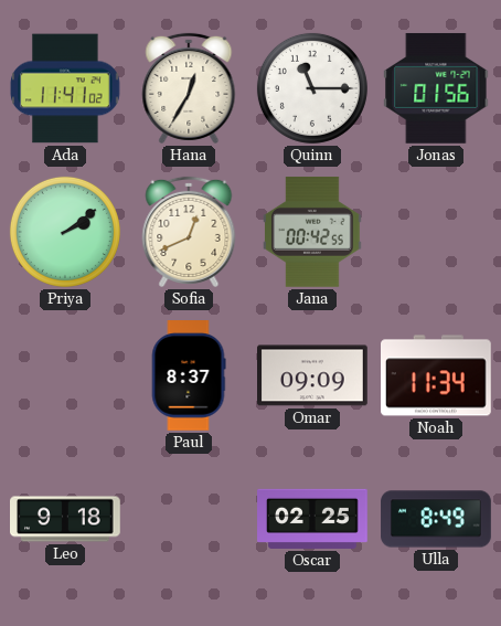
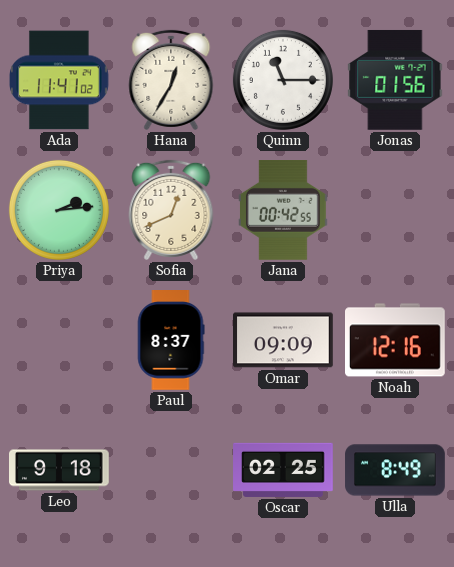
Priya: 2:09 -> 2:14
Noah: 11:34 -> 12:16
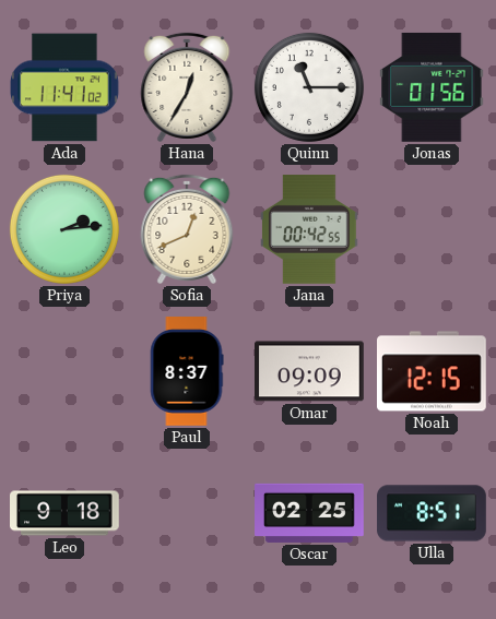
Noah: 12:16 -> 12:15
Ulla: 8:49 -> 8:51
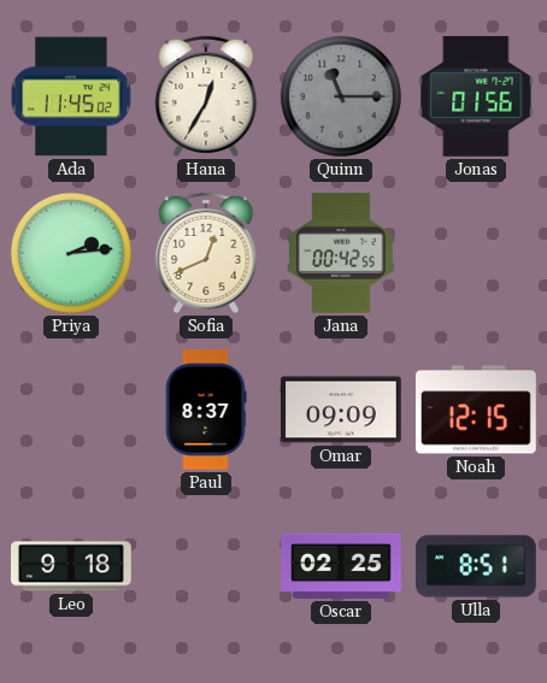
Ada: 11:41 -> 11:45
Quinn dial: white -> grey
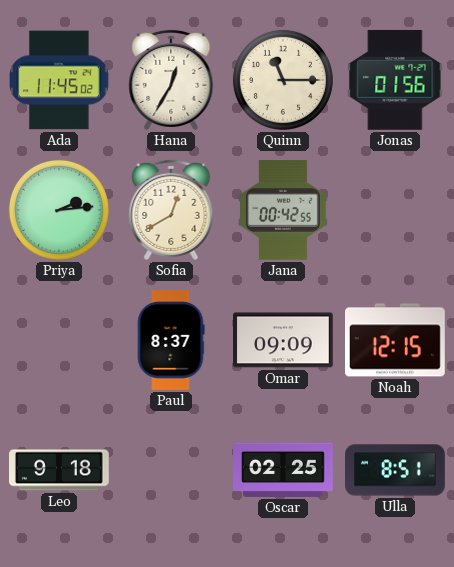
Quinn dial: grey -> cream
Sofia: 12:41 -> 12:40
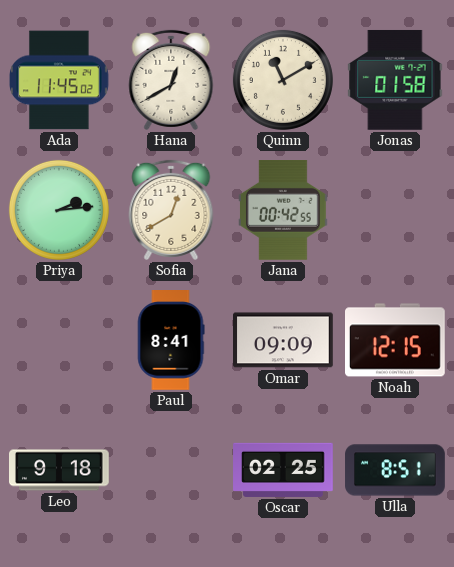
Hana: 12:35 -> 12:40
Quinn: 11:15 -> 11:10
Jonas: 01:56 -> 01:58
Paul: 8:37 -> 8:41
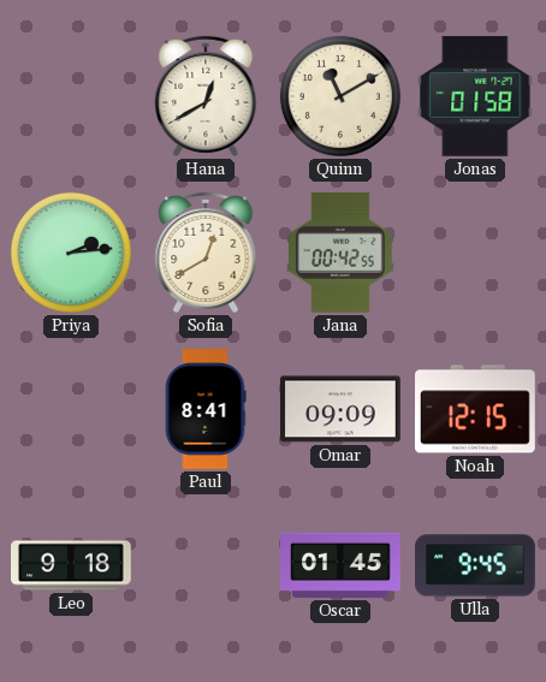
Ada: 11:45 -> none
Oscar: 02:25 -> 01:45
Ulla: 8:51 -> 9:45
